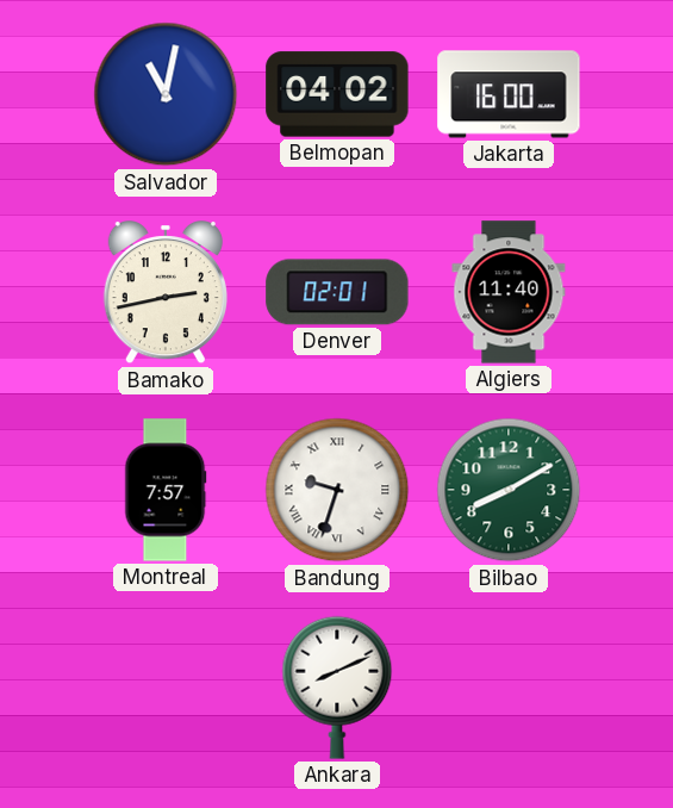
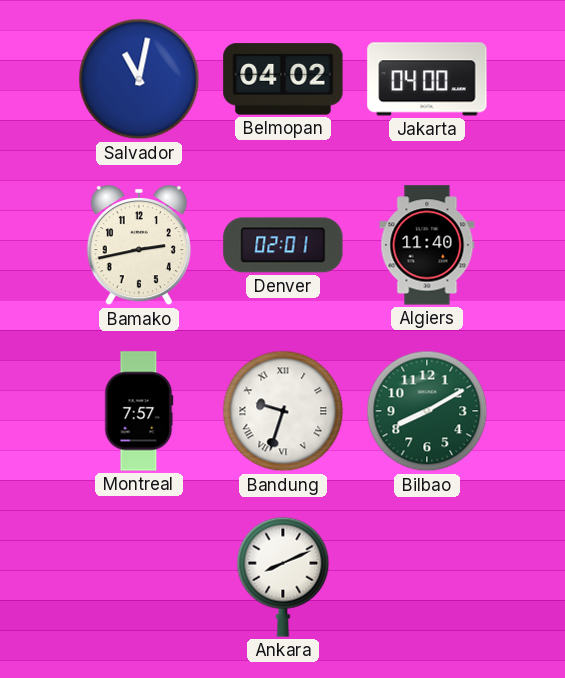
Jakarta: 16:00 -> 04:00
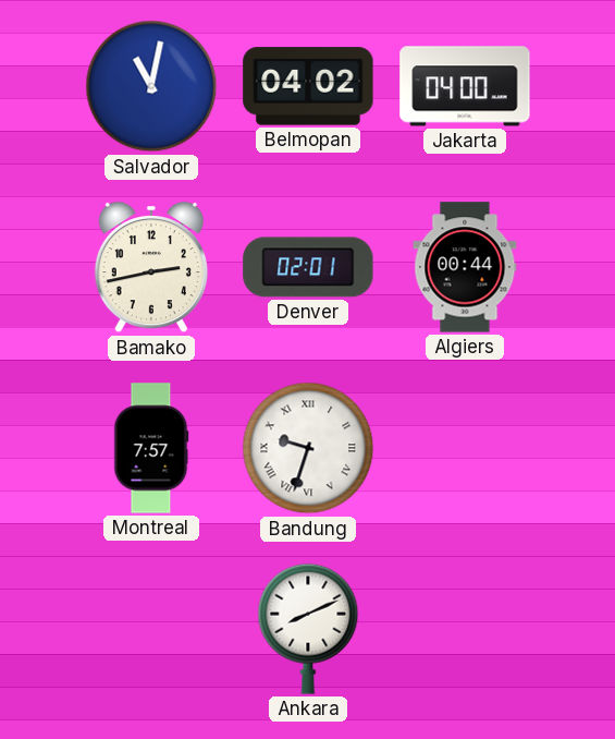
Algiers: 11:40 -> 00:44
Bilbao: 8:10 -> none
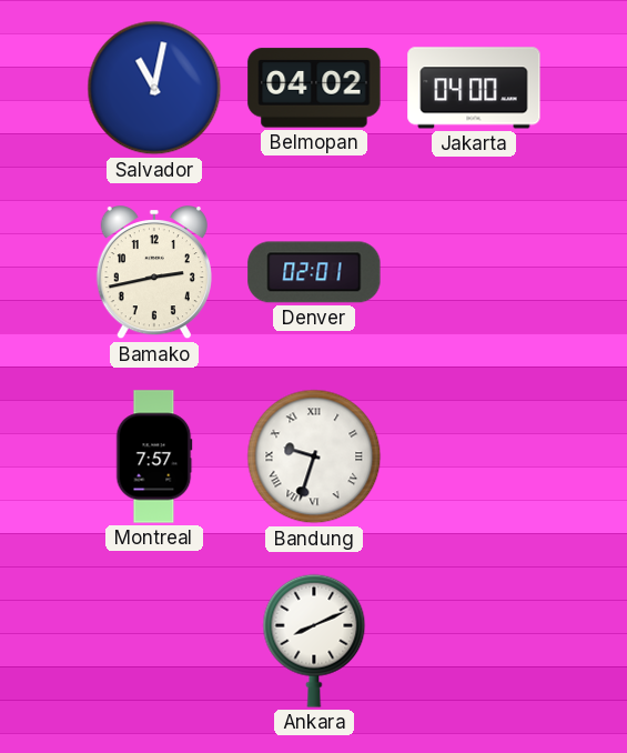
Algiers: 00:44 -> none
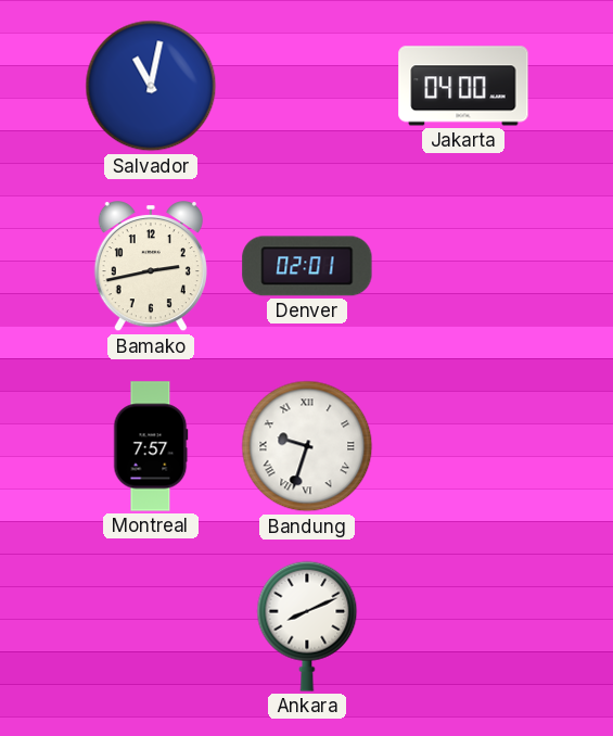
Belmopan: 04:02 -> none
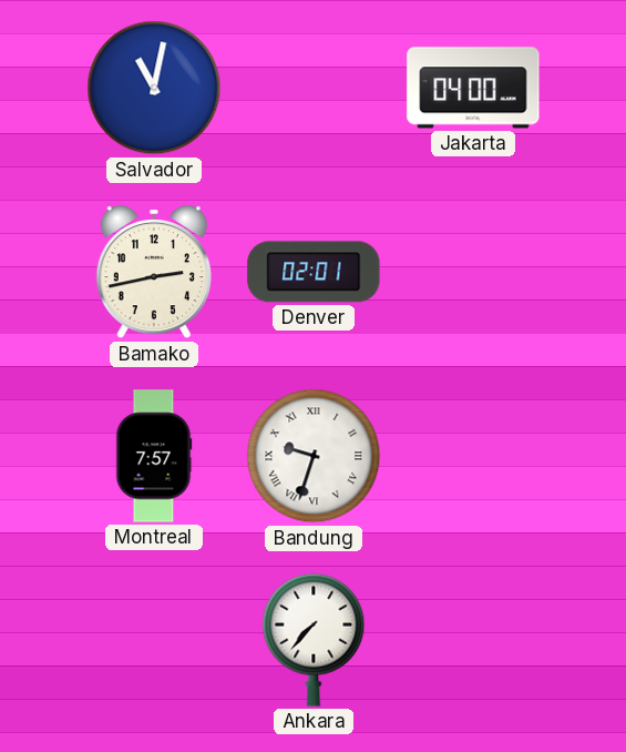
Ankara: 8:11 -> 7:37
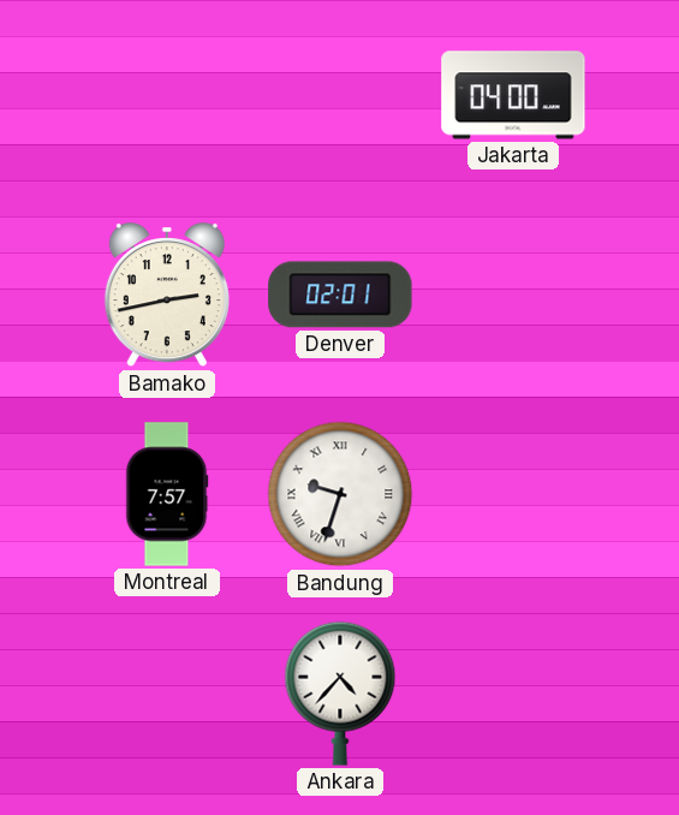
Salvador: 11:02 -> none
Ankara: 7:37 -> 4:37
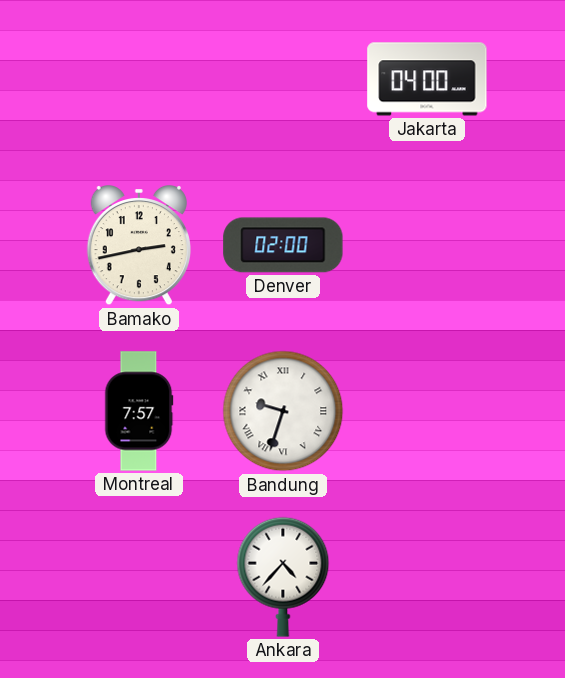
Denver: 02:01 -> 02:00
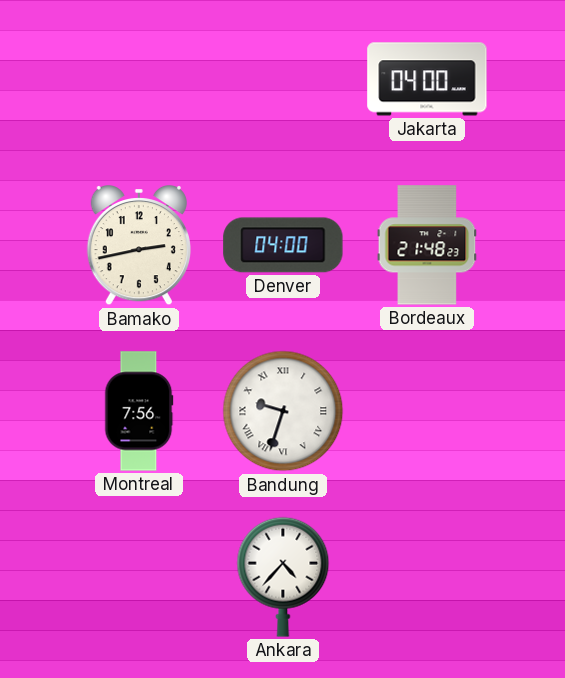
Denver: 02:00 -> 04:00
Bordeaux: none -> 21:48
Montreal: 7:57 -> 7:56
